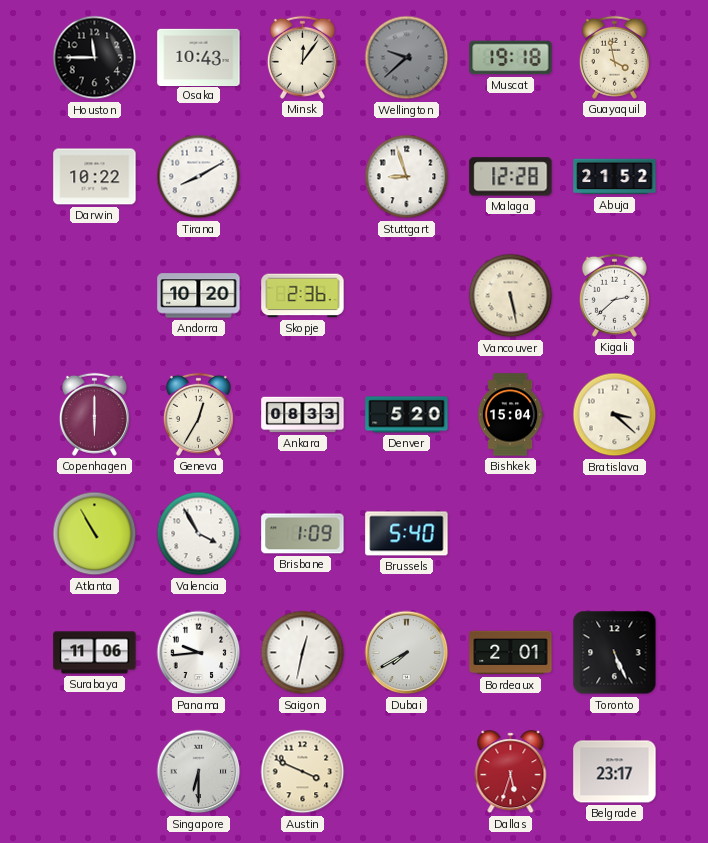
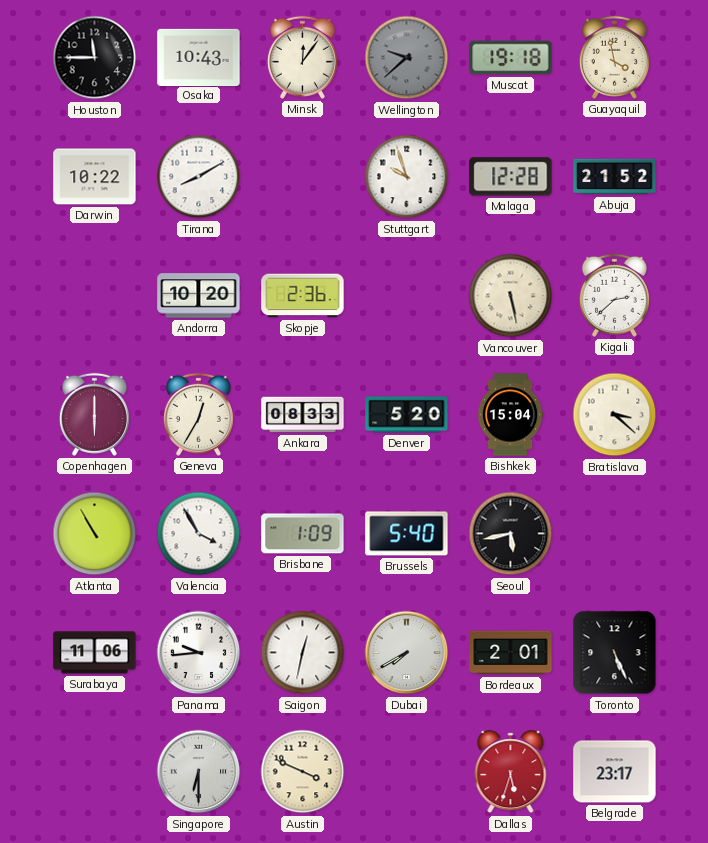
Stuttgart: 8:57 -> 9:57
Seoul: none -> 5:43
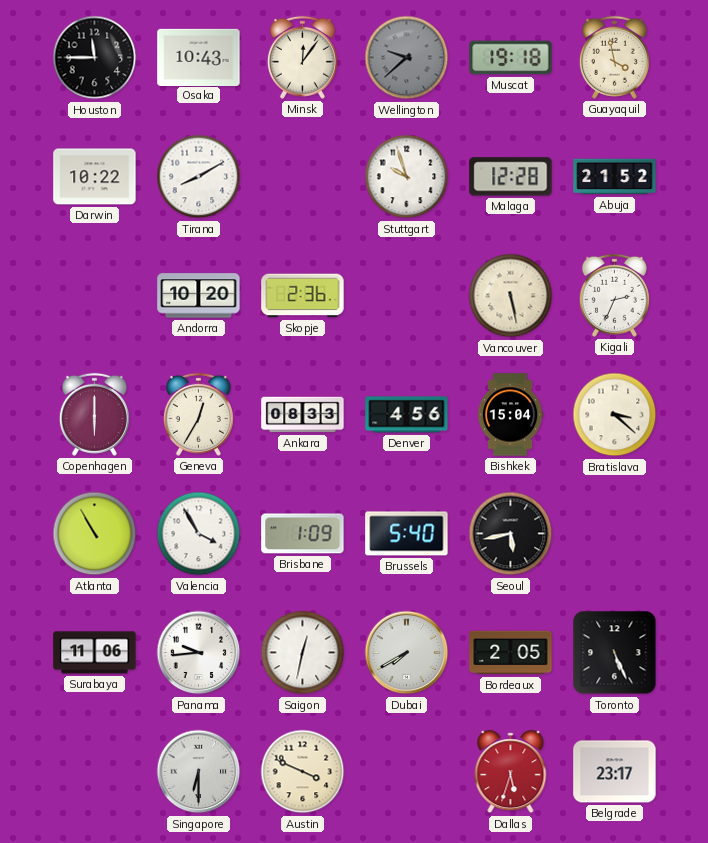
Kigali: 2:38 -> 2:34
Denver: 5:20 -> 4:56
Bordeaux: 2:01 -> 2:05
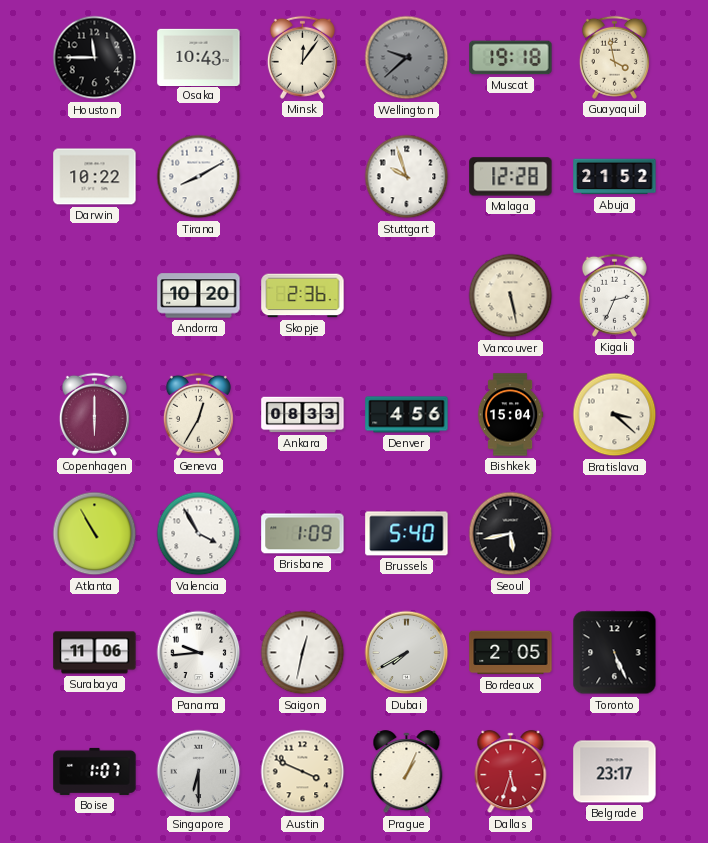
Boise: none -> 1:07
Prague: none -> 1:04
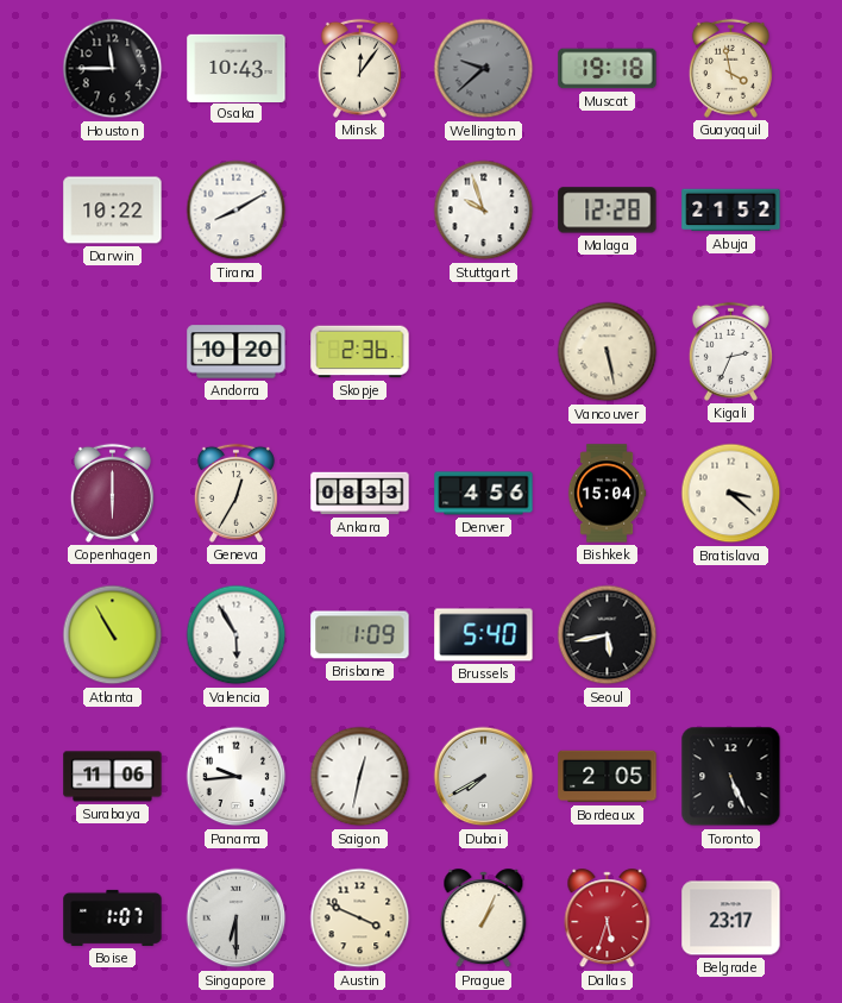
Valencia: 3:55 -> 5:55
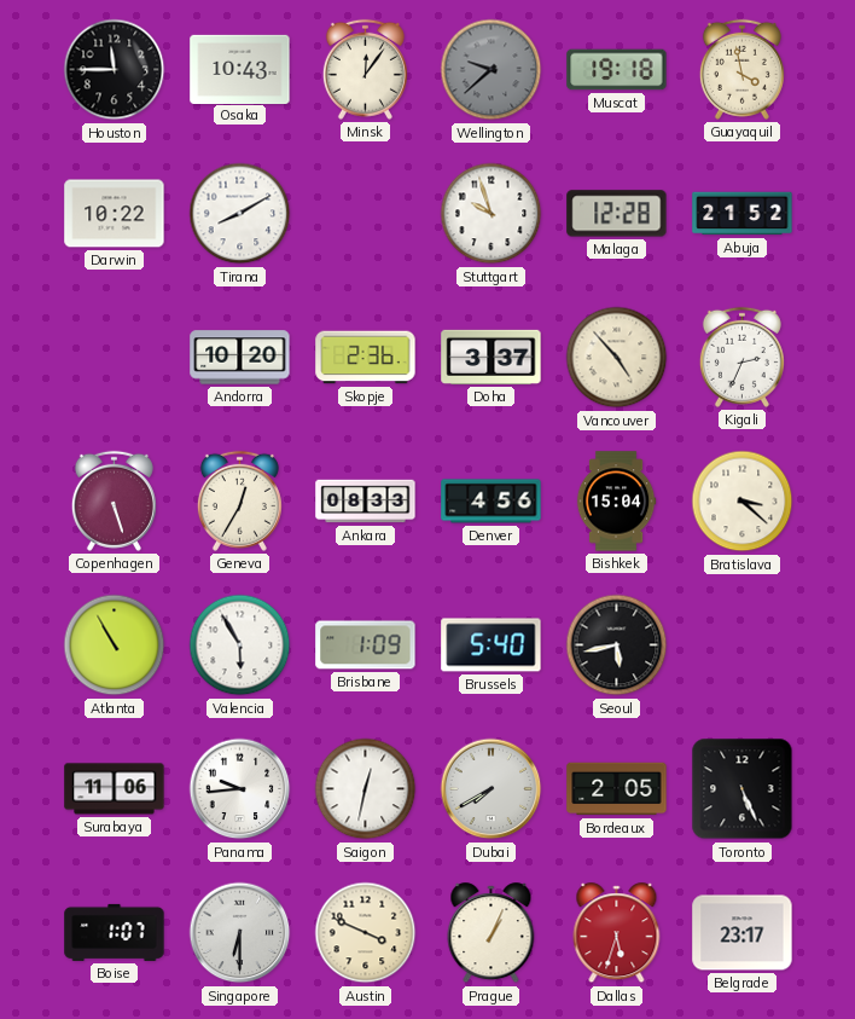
Doha: none -> 3:37
Vancouver: 5:28 -> 4:53
Copenhagen: 6:00 -> 5:27
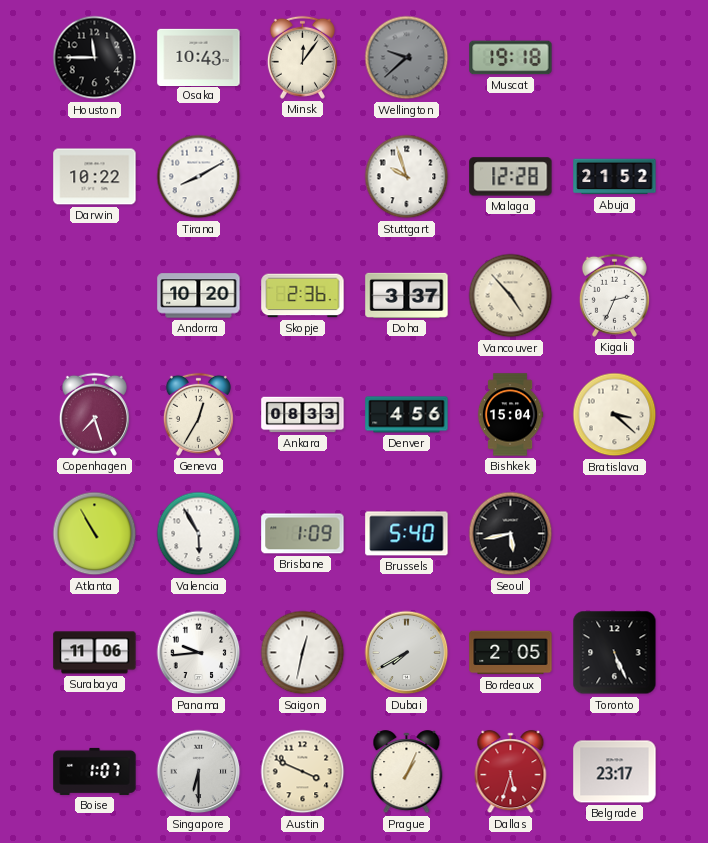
Guayaquil: 3:58 -> none
Copenhagen: 5:27 -> 7:27
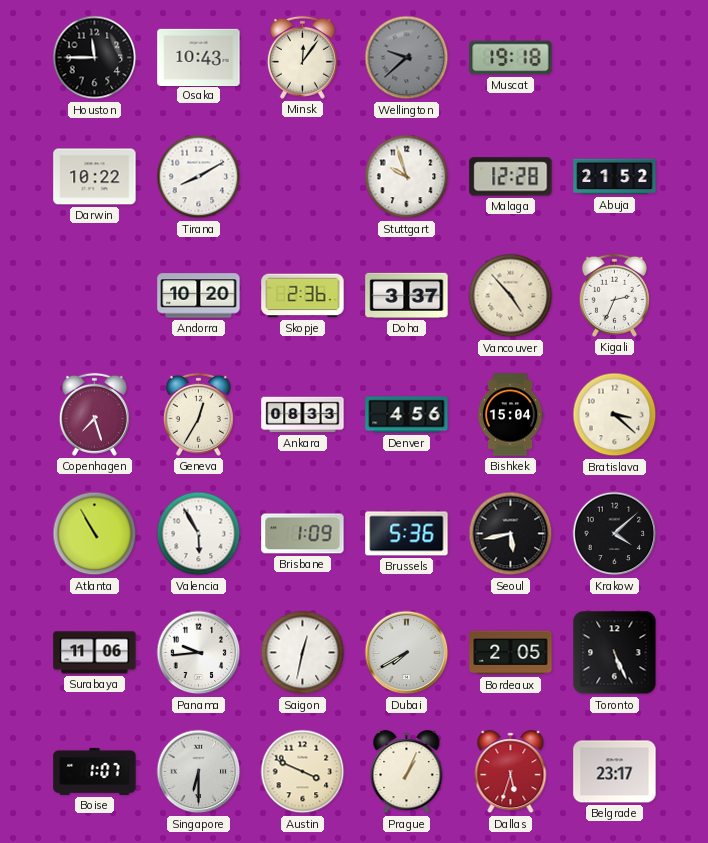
Brussels: 5:40 -> 5:36
Krakow: none -> 4:08
